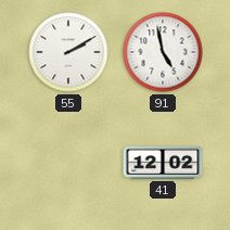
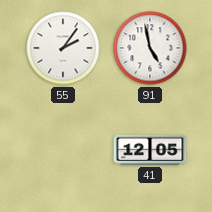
55: 2:10 -> 2:06
41: 12:02 -> 12:05
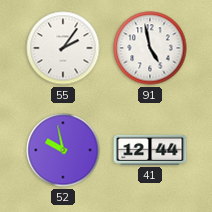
52: none -> 9:58
41: 12:05 -> 12:44
